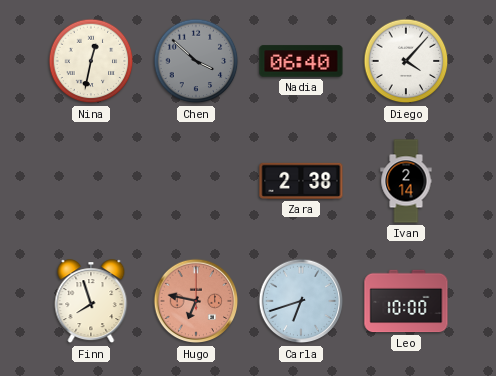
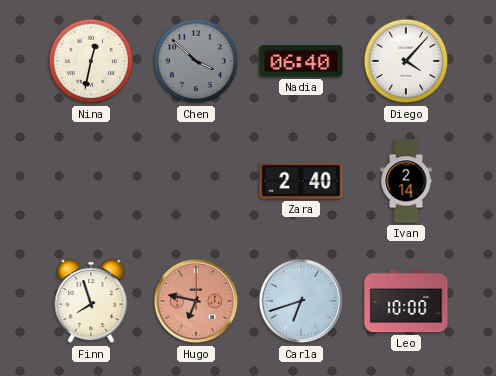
Zara: 2:38 -> 2:40
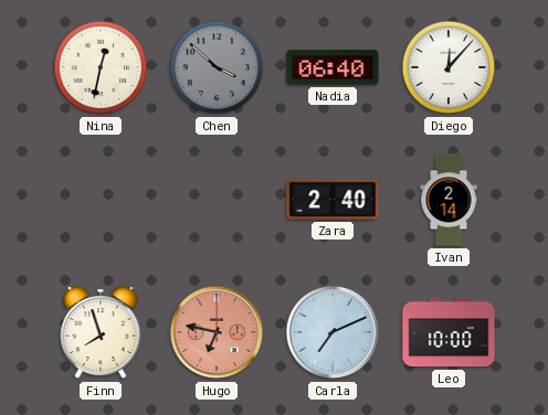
Diego: 4:07 -> 12:07
Carla: 6:42 -> 7:11
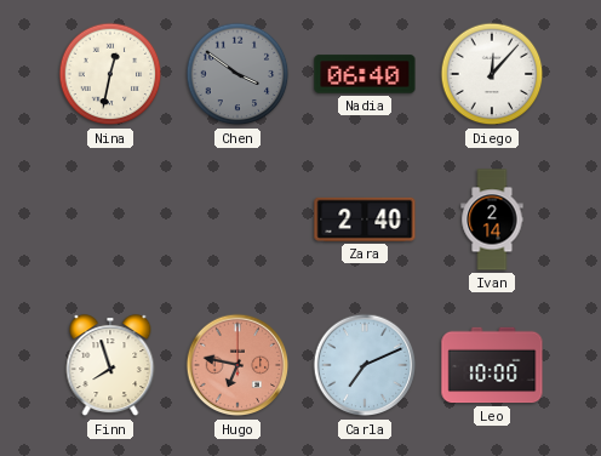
Chen: 3:52 -> 3:51
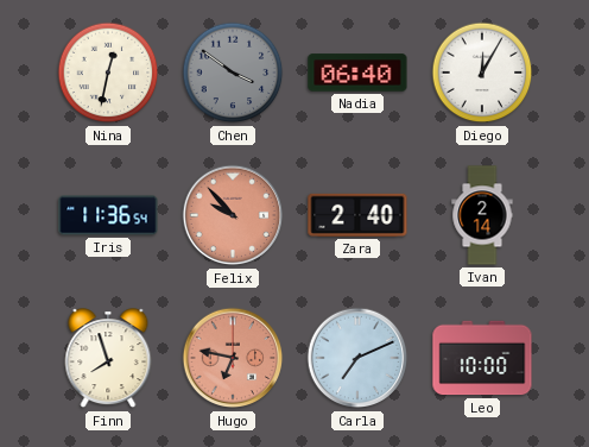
Diego: 12:07 -> 12:05
Iris: none -> 11:36
Felix: none -> 9:53
